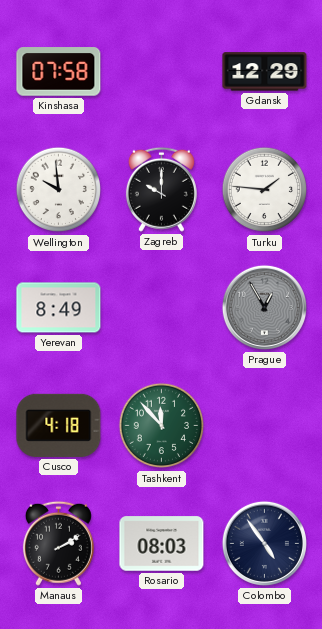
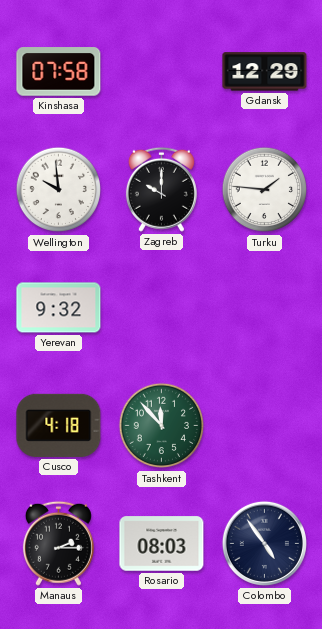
Yerevan: 8:49 -> 9:32
Prague: 12:55 -> none
Manaus: 2:10 -> 2:15
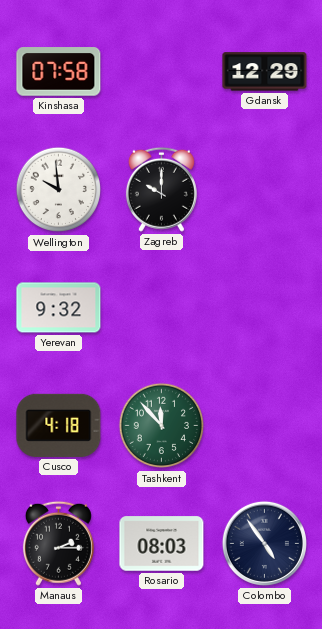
Turku: 1:46 -> none
